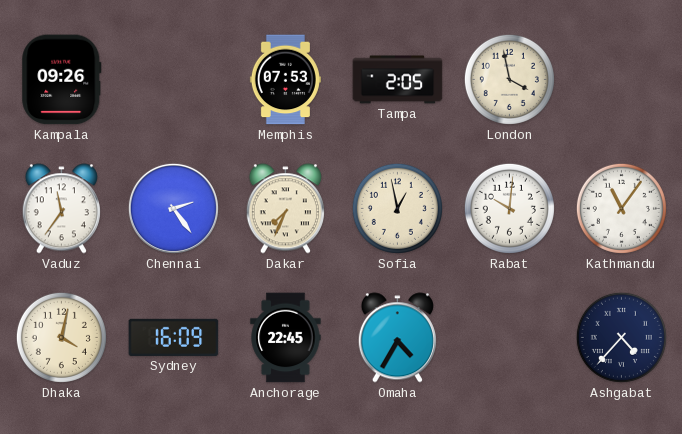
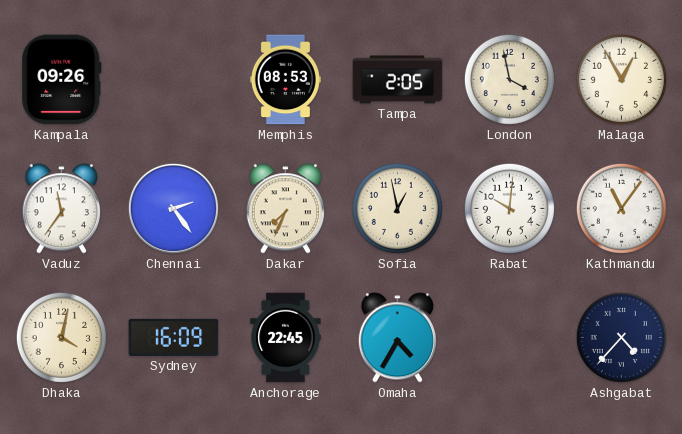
Memphis: 07:53 -> 08:53
Malaga: none -> 12:55
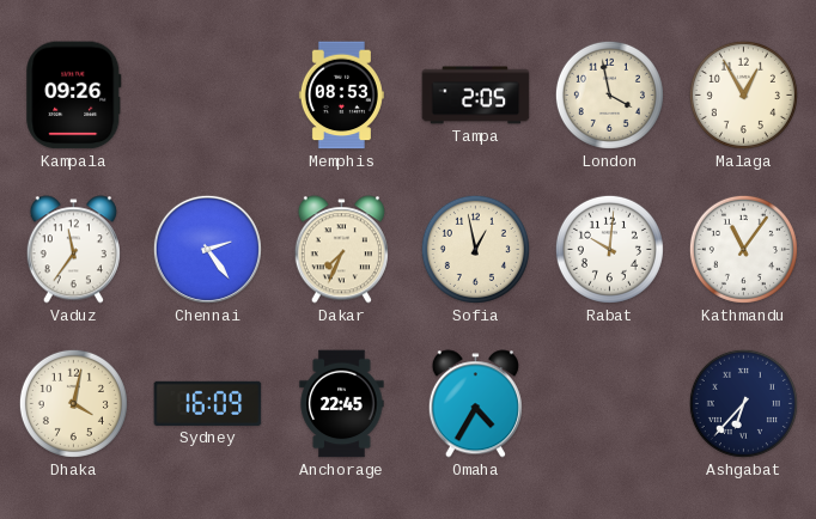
Ashgabat: 4:37 -> 6:37
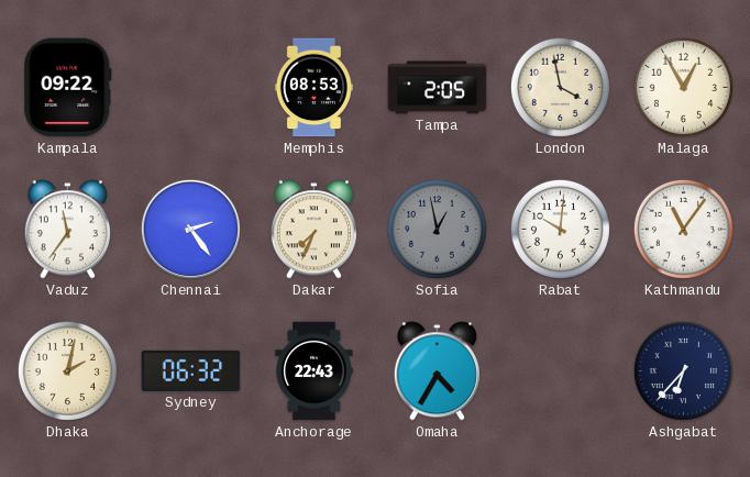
Kampala: 09:26 -> 09:22
Sofia dial: cream -> grey
Dhaka: 4:02 -> 2:02
Sydney: 16:09 -> 06:32
Anchorage: 22:45 -> 22:43
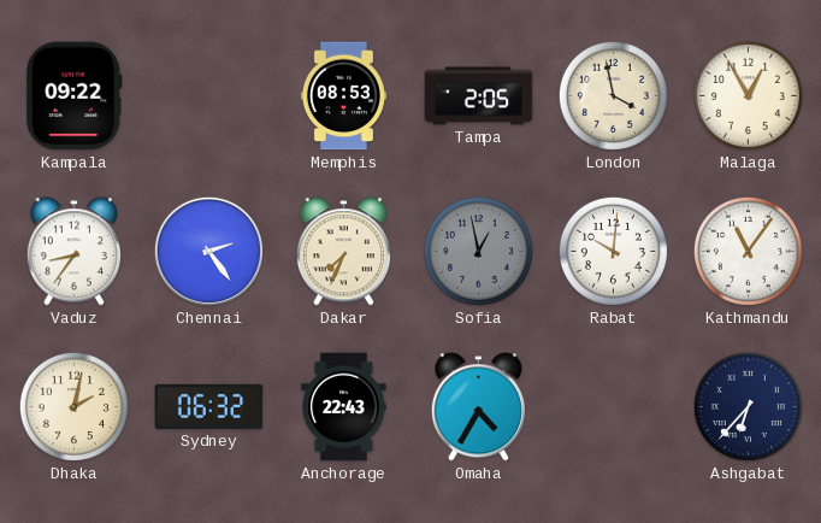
Vaduz: 11:36 -> 8:36
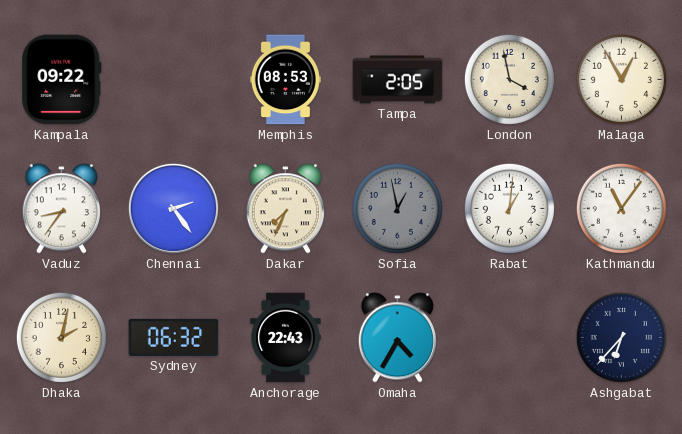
Rabat: 10:01 -> 1:01
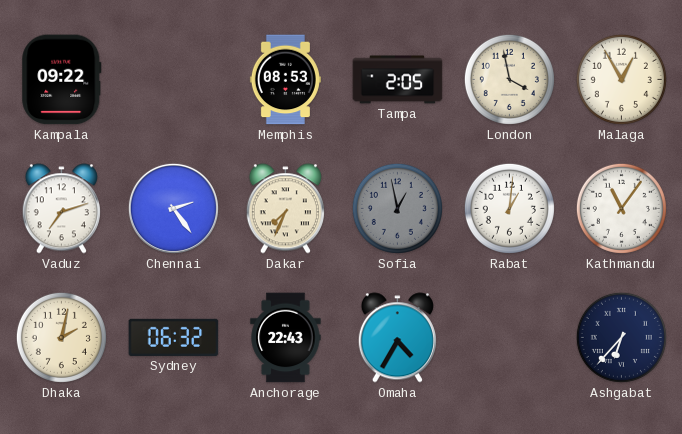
Vaduz: 8:36 -> 7:12
